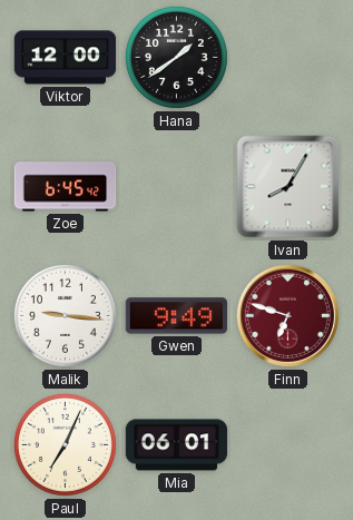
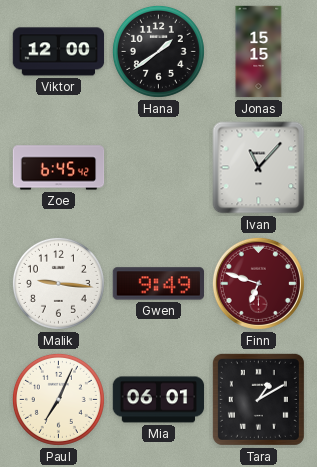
Jonas: none -> 15:15
Ivan: 8:05 -> 11:07
Tara: none -> 1:10
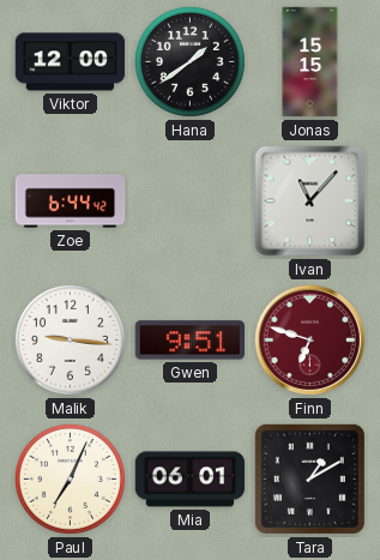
Zoe: 6:45 -> 6:44
Gwen: 9:49 -> 9:51
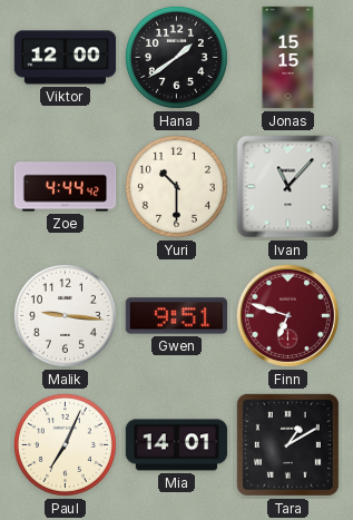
Zoe: 6:44 -> 4:44
Yuri: none -> 10:30
Mia: 06:01 -> 14:01
